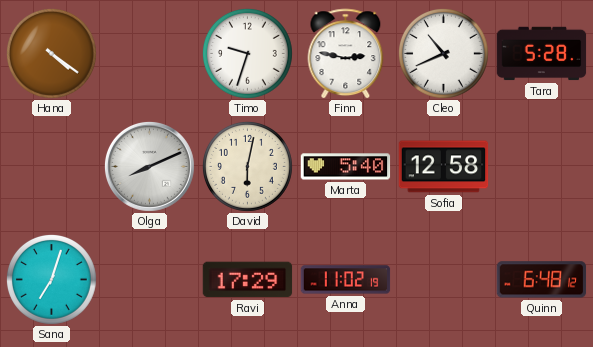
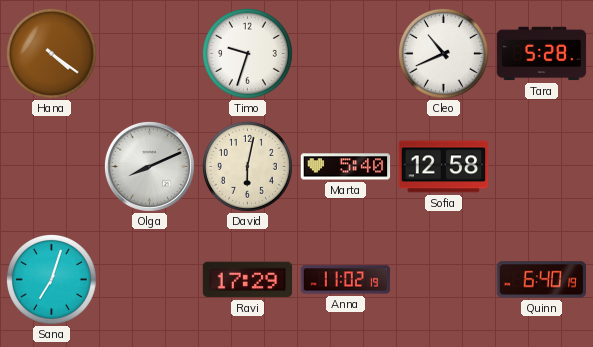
Finn: 2:47 -> none
Quinn: 6:48 -> 6:40
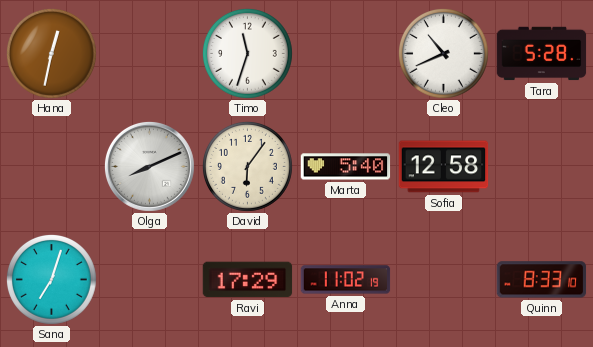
Hana: 4:21 -> 12:32
Timo: 9:33 -> 11:33
David: 6:02 -> 6:06
Quinn: 6:40 -> 8:33
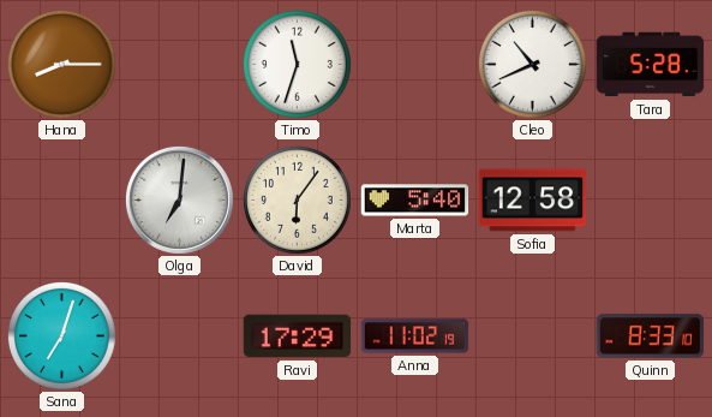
Hana: 12:32 -> 8:15
Olga: 8:11 -> 7:01
